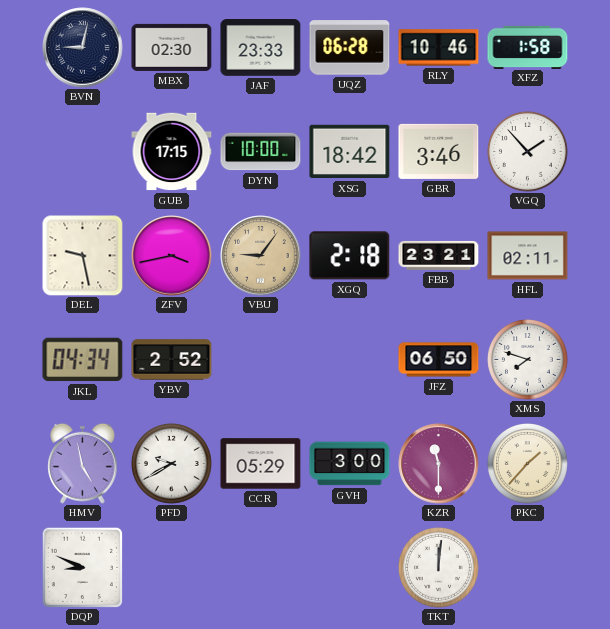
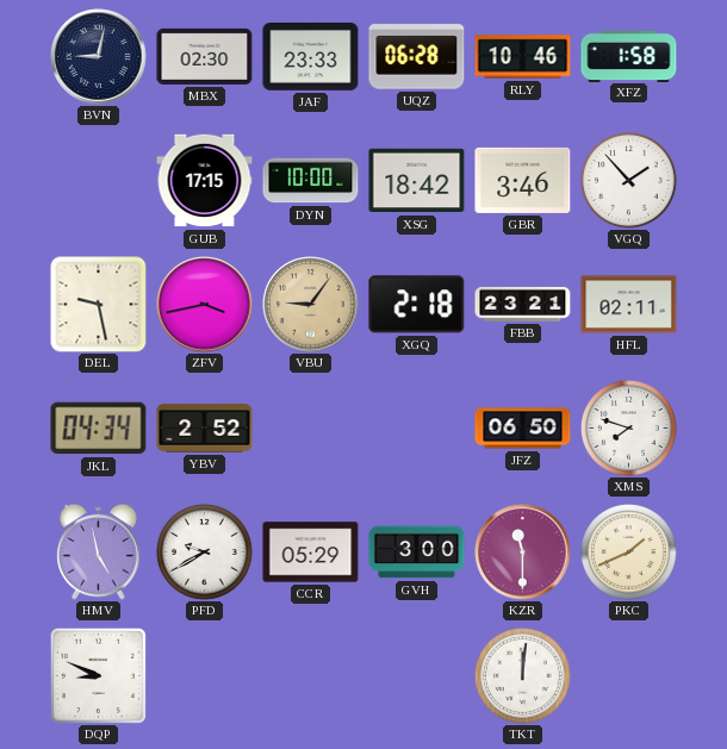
PKC: 1:37 -> 1:41
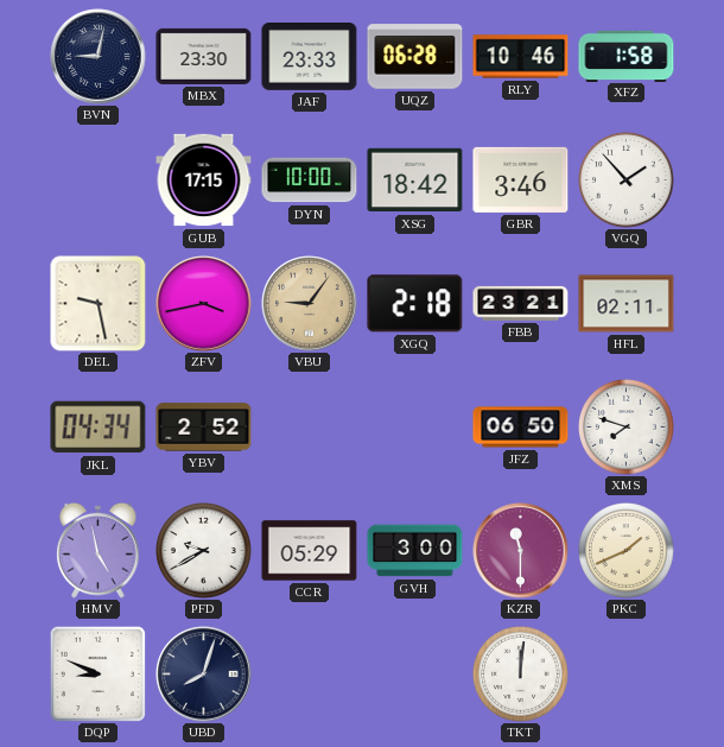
MBX: 02:30 -> 23:30
UBD: none -> 8:03
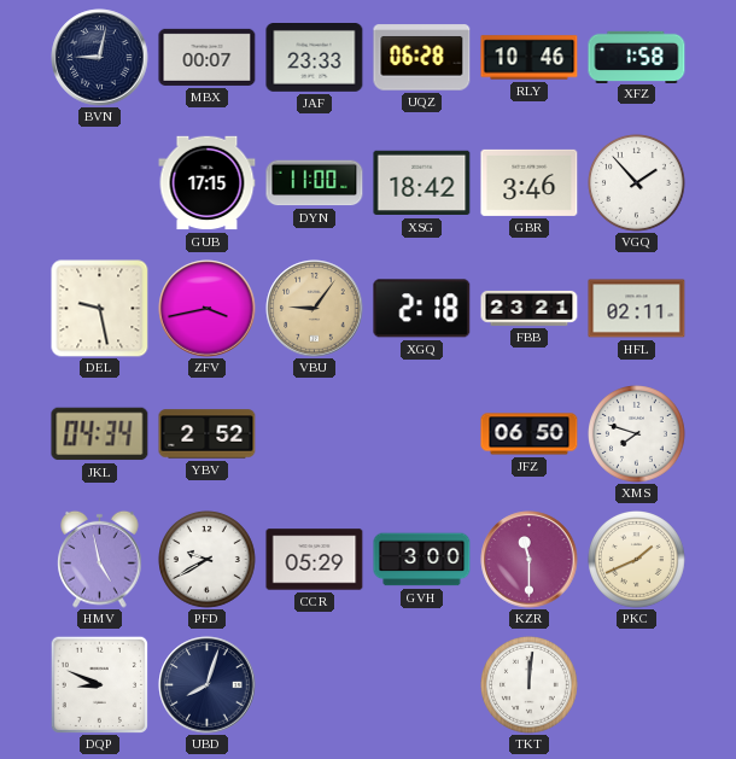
MBX: 23:30 -> 00:07
DYN: 10:00 -> 11:00
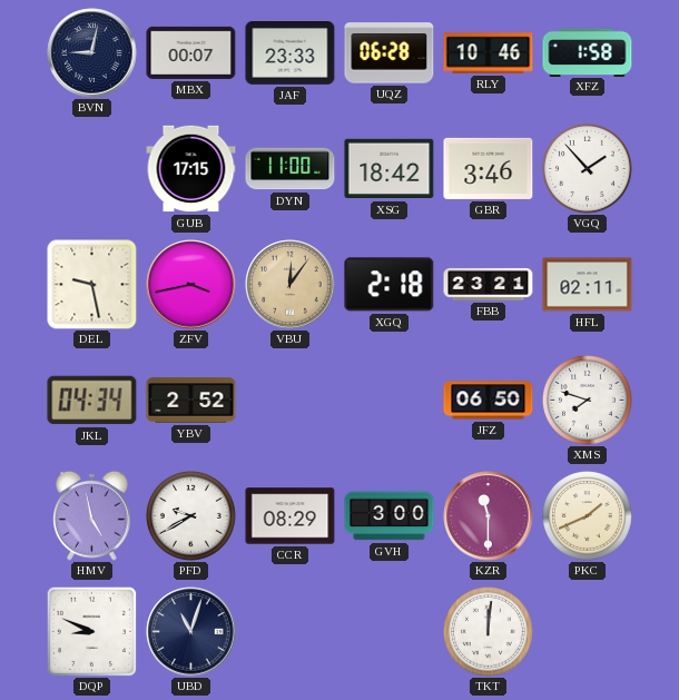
VBU: 9:06 -> 12:06
CCR: 05:29 -> 08:29
UBD: 8:03 -> 11:03
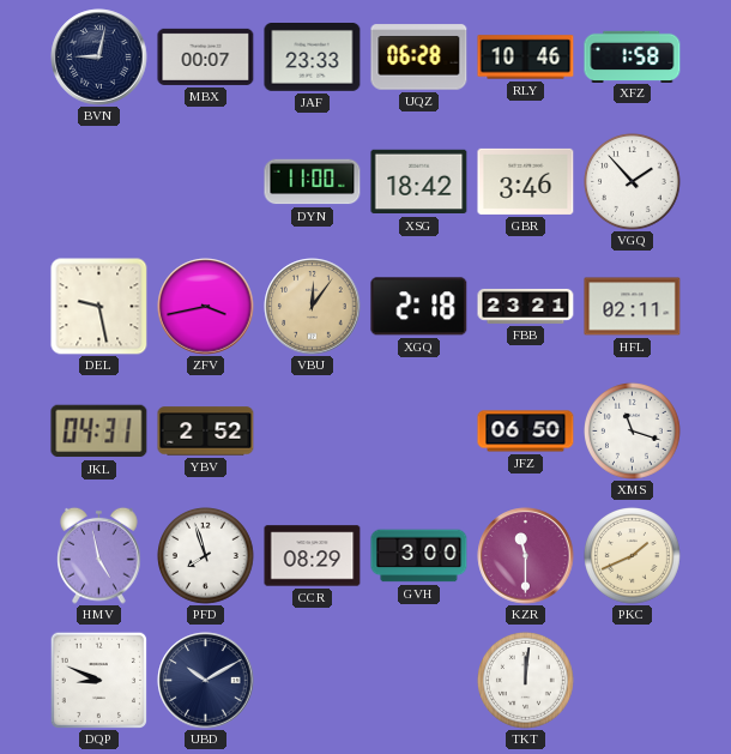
GUB: 17:15 -> none
JKL: 04:34 -> 04:31
XMS: 7:48 -> 11:18
PFD: 9:40 -> 7:57
UBD: 11:03 -> 10:10
